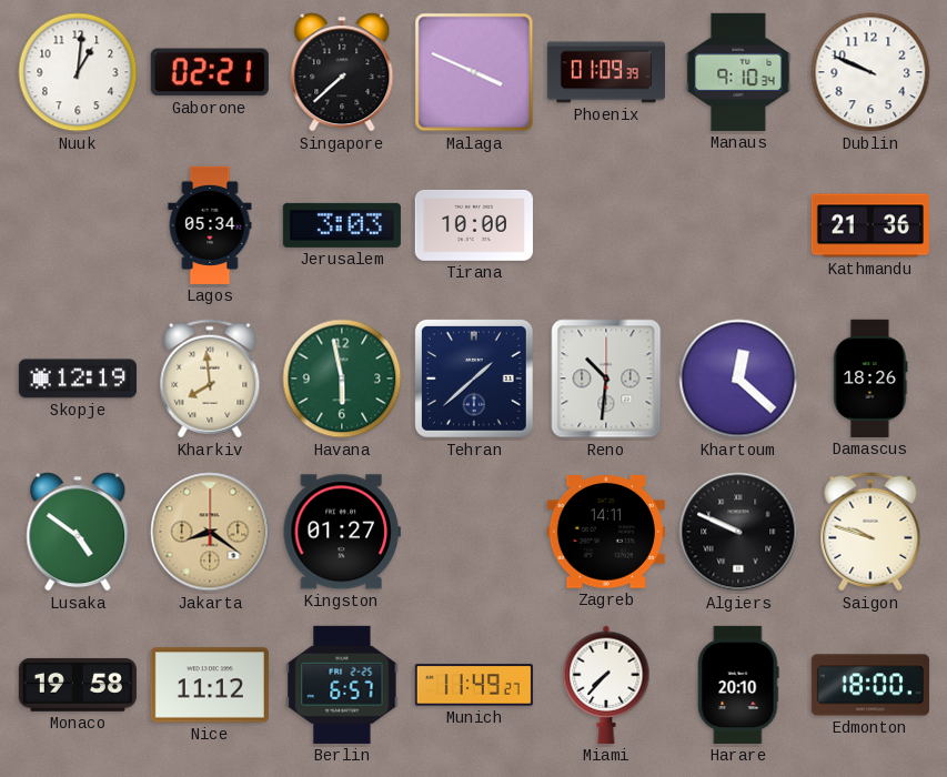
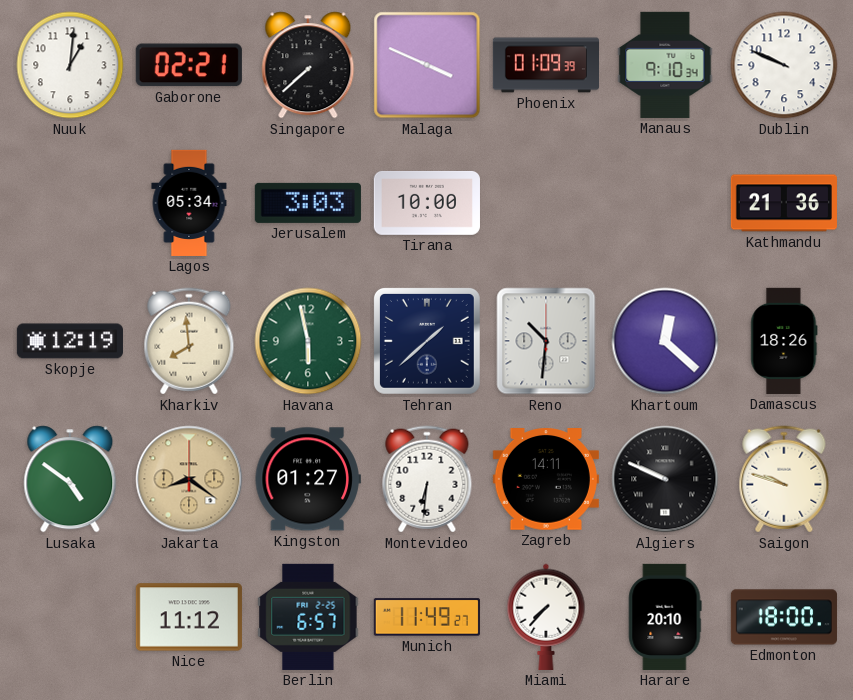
Montevideo: none -> 6:31
Monaco: 19:58 -> none
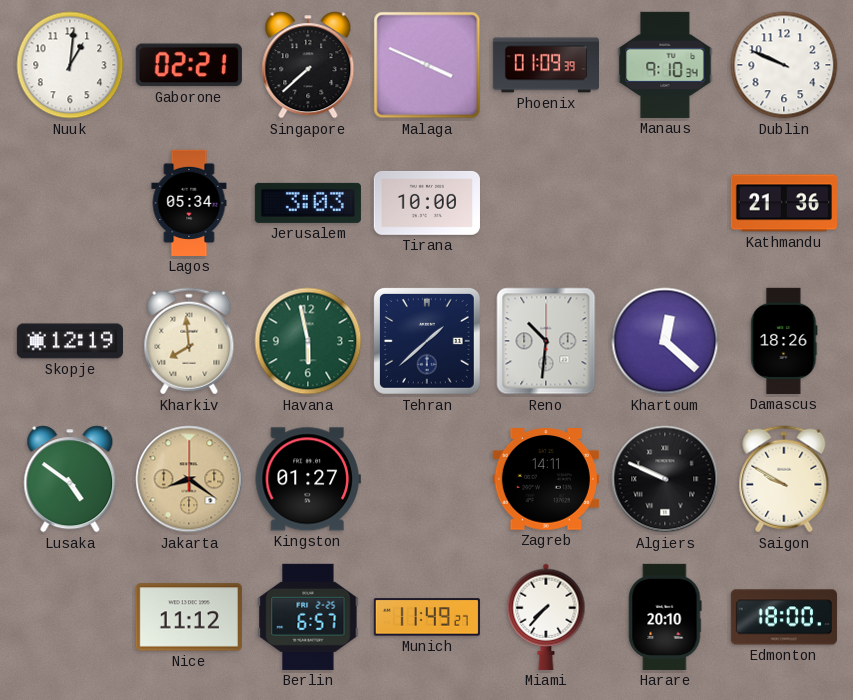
Montevideo: 6:31 -> none
Saigon: 9:48 -> 9:50
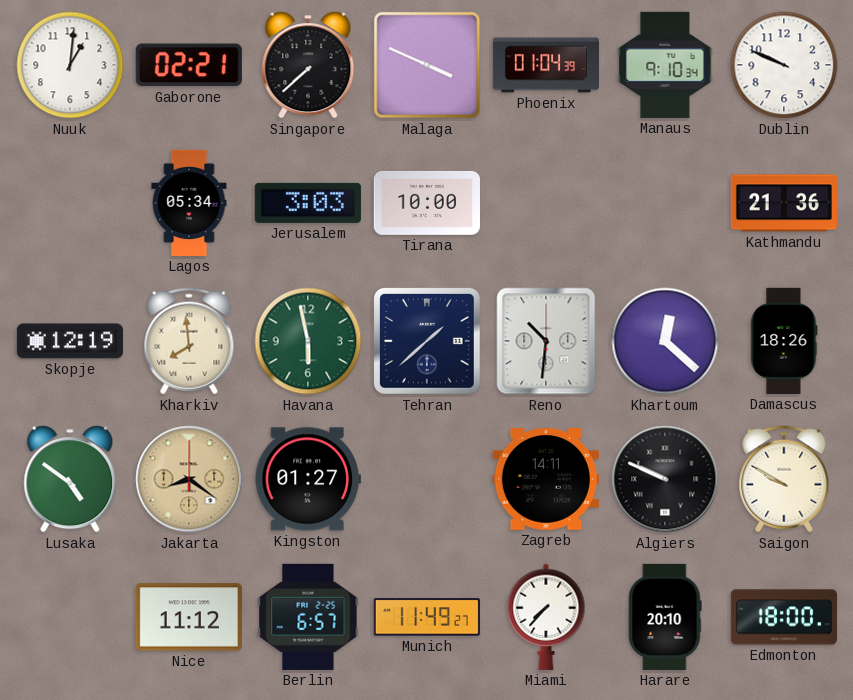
Phoenix: 01:09 -> 01:04
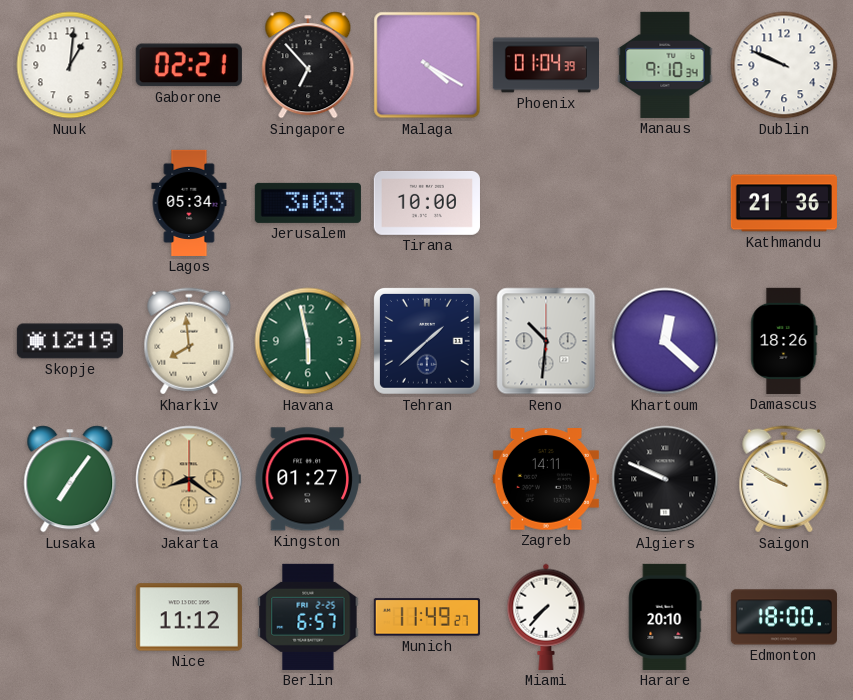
Singapore: 7:38 -> 6:53
Malaga: 3:49 -> 4:20
Lusaka: 4:51 -> 7:06
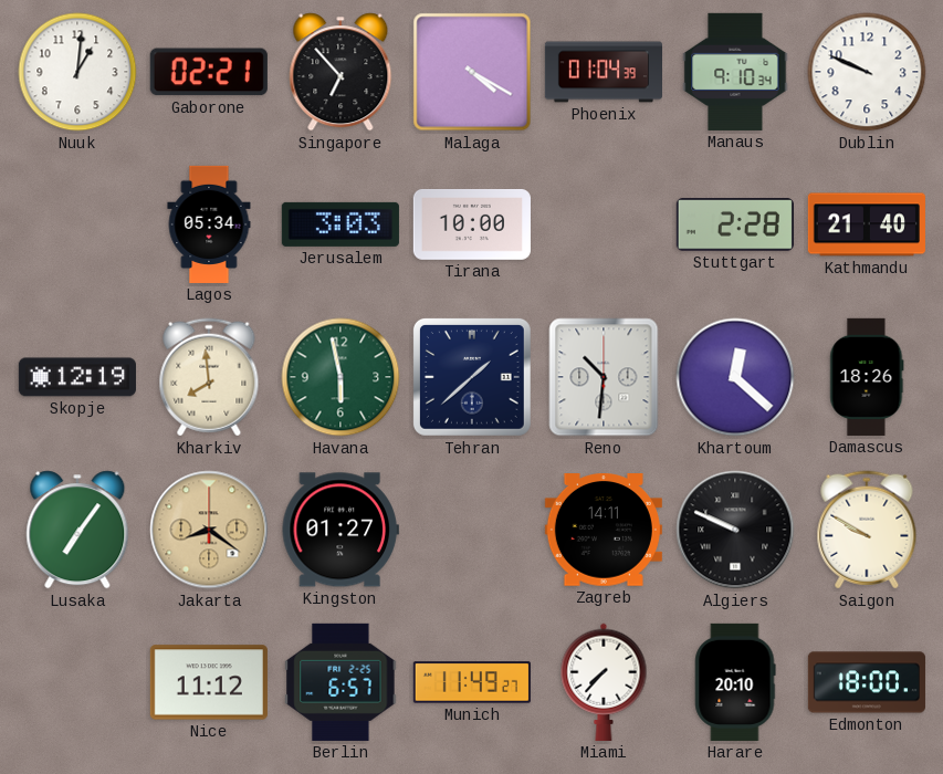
Stuttgart: none -> 2:28
Kathmandu: 21:36 -> 21:40
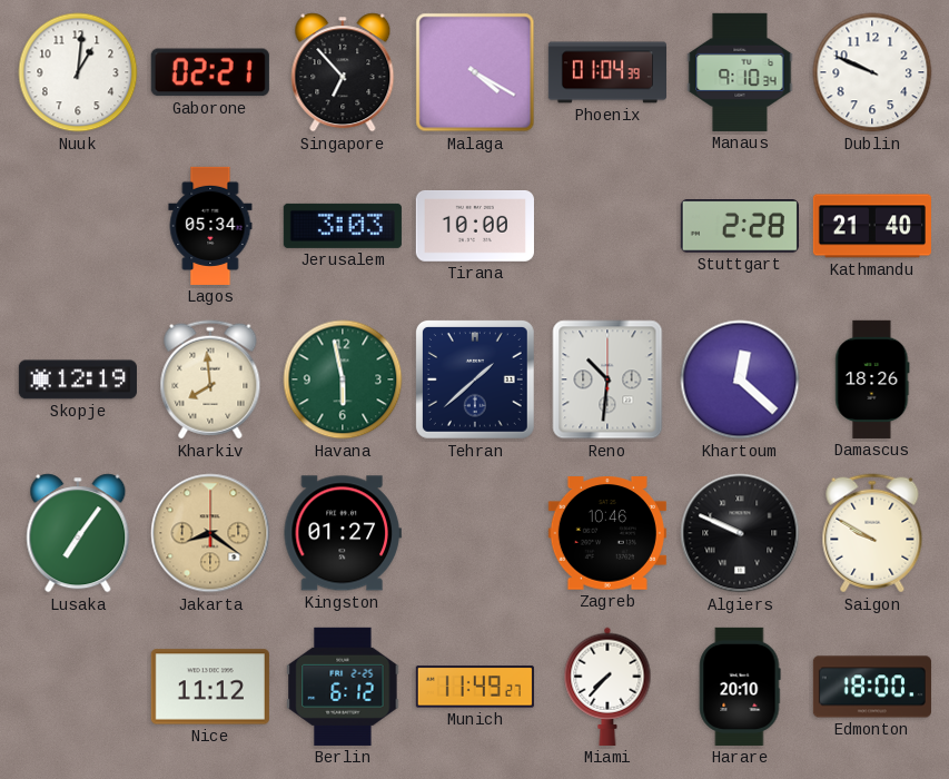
Zagreb: 14:11 -> 10:46
Berlin: 6:57 -> 6:12
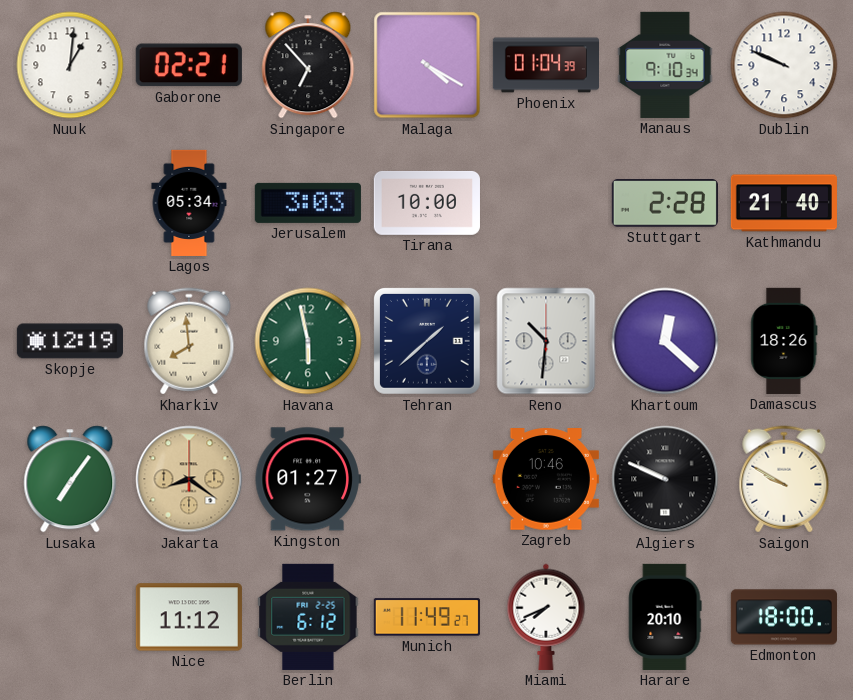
Miami: 7:37 -> 7:41
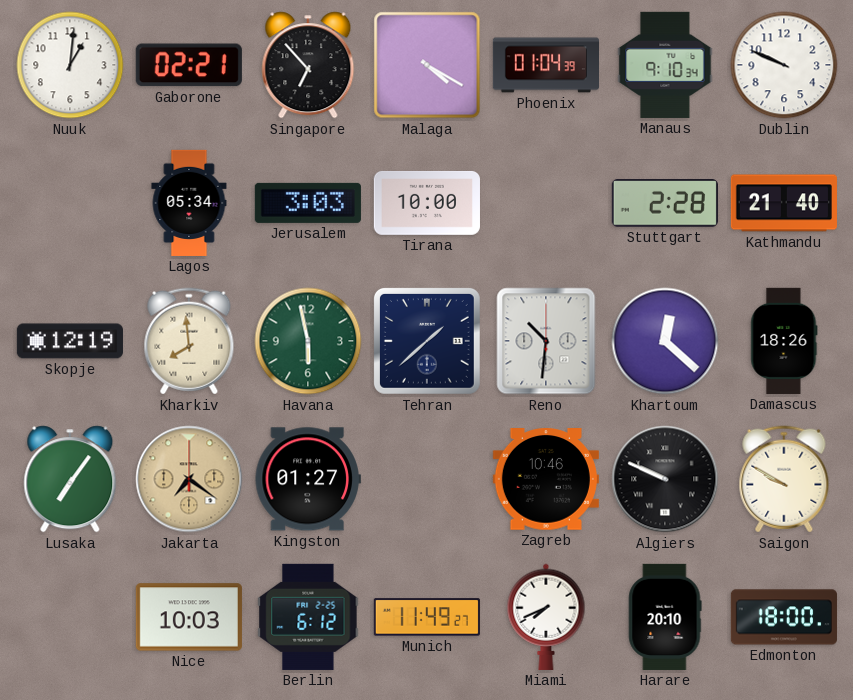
Jakarta: 8:21 -> 7:21
Nice: 11:12 -> 10:03
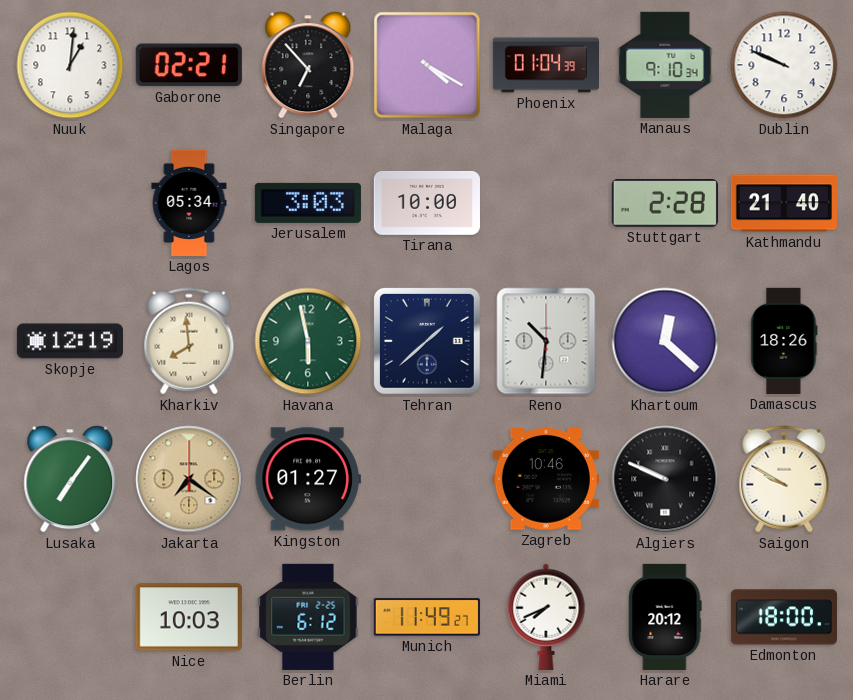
Harare: 20:10 -> 20:12
